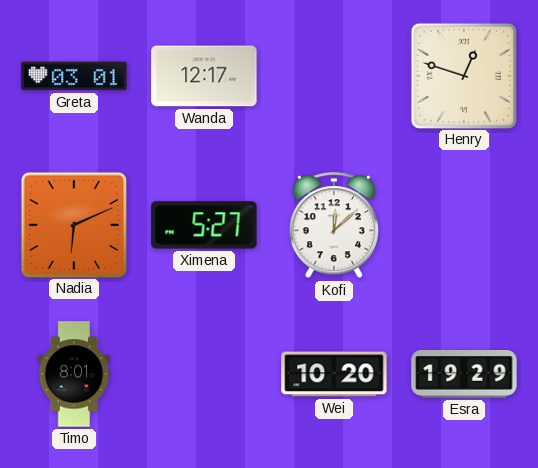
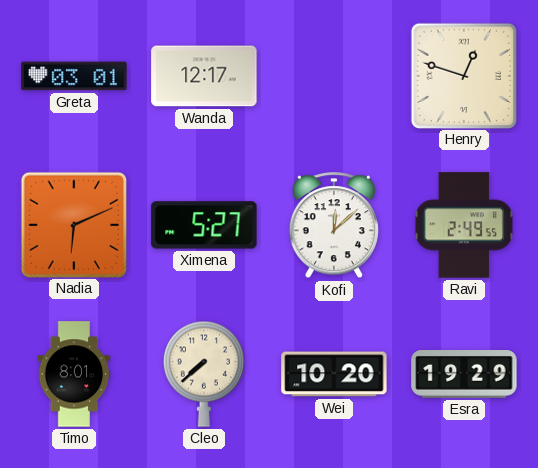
Ravi: none -> 2:49
Cleo: none -> 7:38
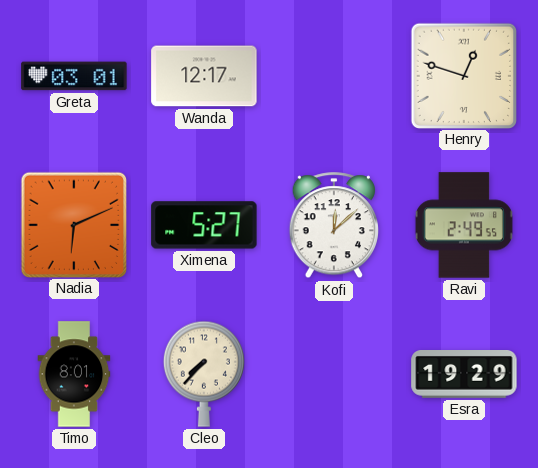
Cleo: 7:38 -> 7:37
Wei: 10:20 -> none
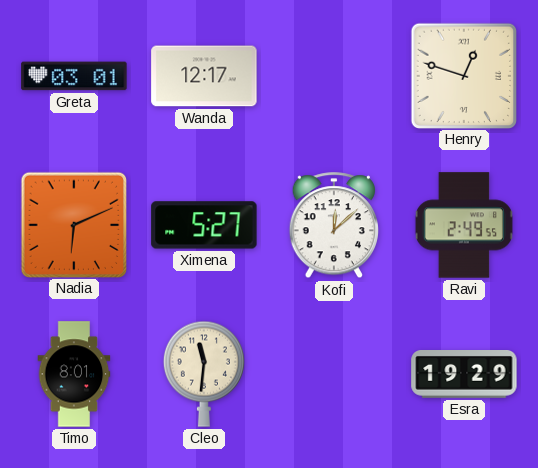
Cleo: 7:37 -> 11:31
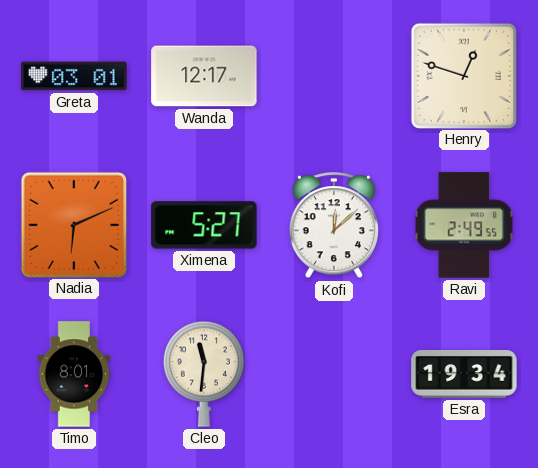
Esra: 19:29 -> 19:34
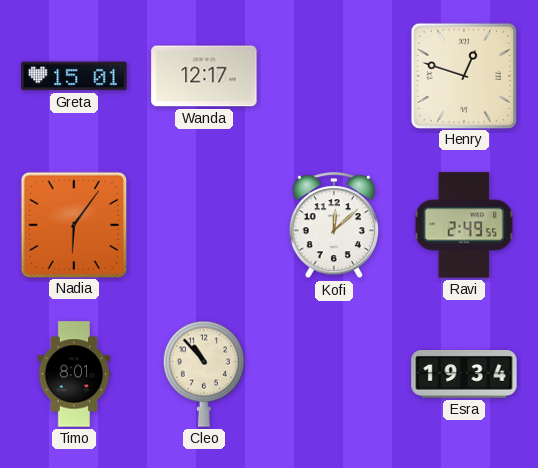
Greta: 03:01 -> 15:01
Nadia: 6:11 -> 6:06
Ximena: 5:27 -> none
Cleo: 11:31 -> 10:53
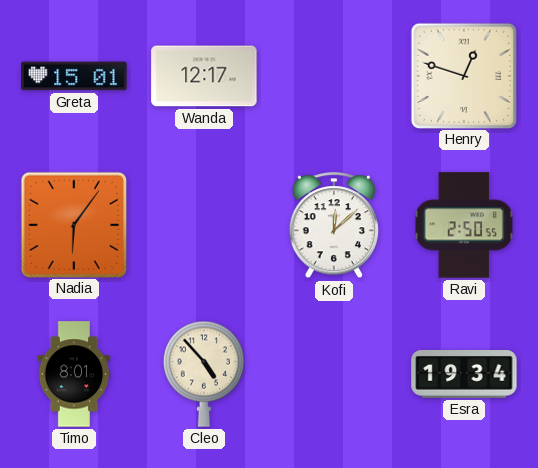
Ravi: 2:49 -> 2:50
Cleo: 10:53 -> 4:53
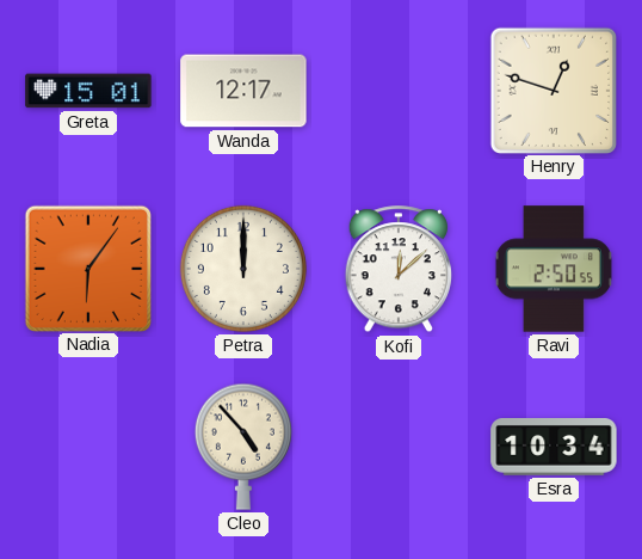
Petra: none -> 12:00
Timo: 8:01 -> none
Esra: 19:34 -> 10:34
